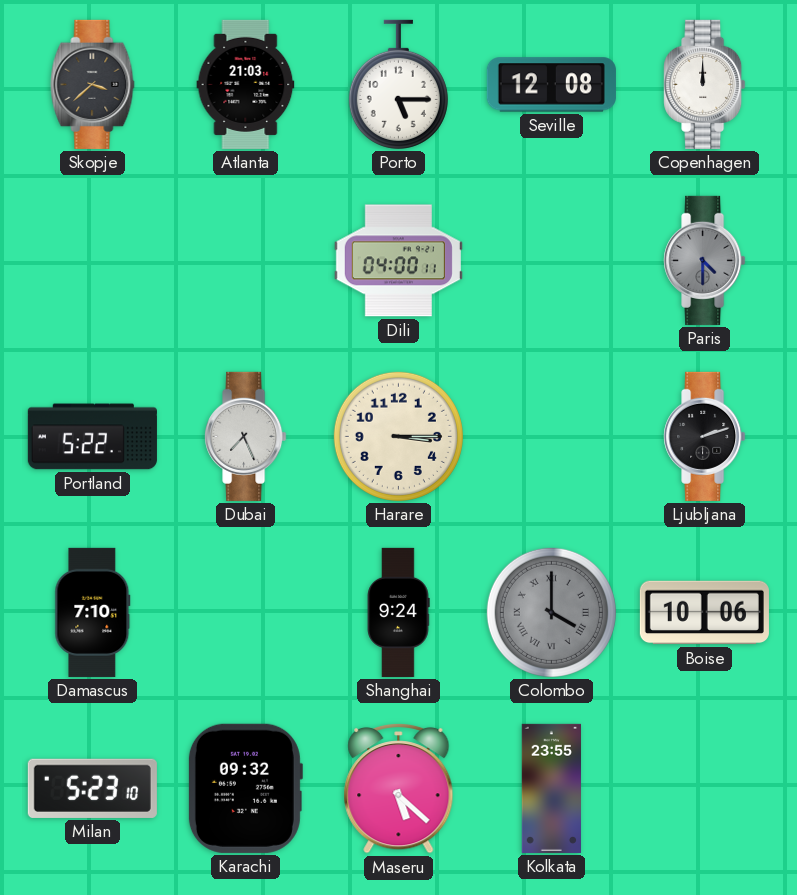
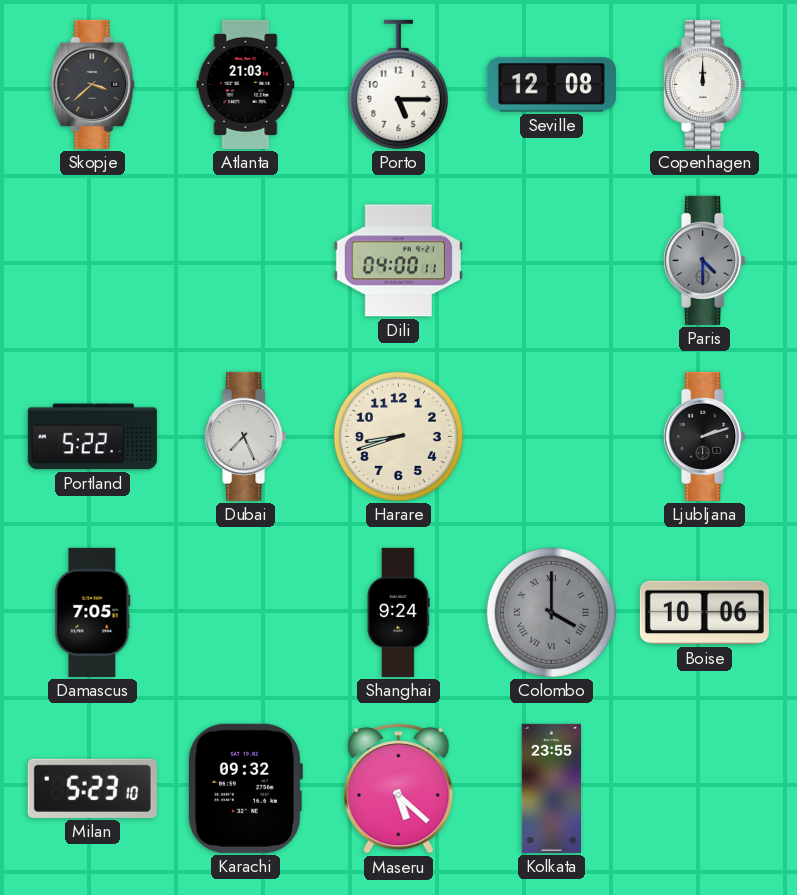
Harare: 3:15 -> 8:42
Damascus: 7:10 -> 7:05
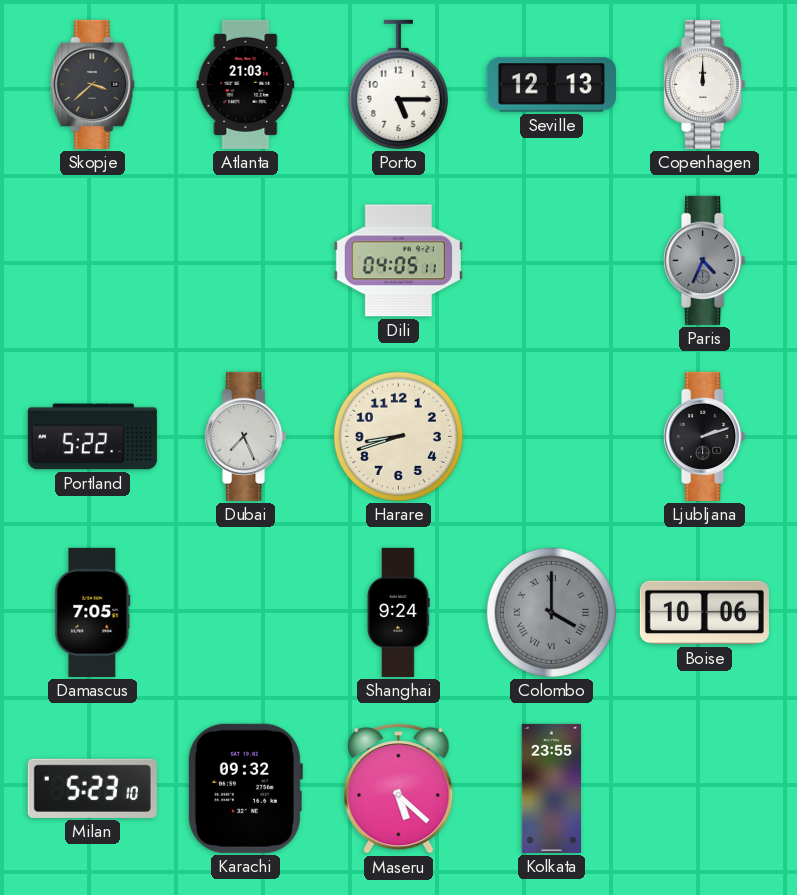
Seville: 12:08 -> 12:13
Dili: 04:00 -> 04:05
Paris: 4:30 -> 4:34
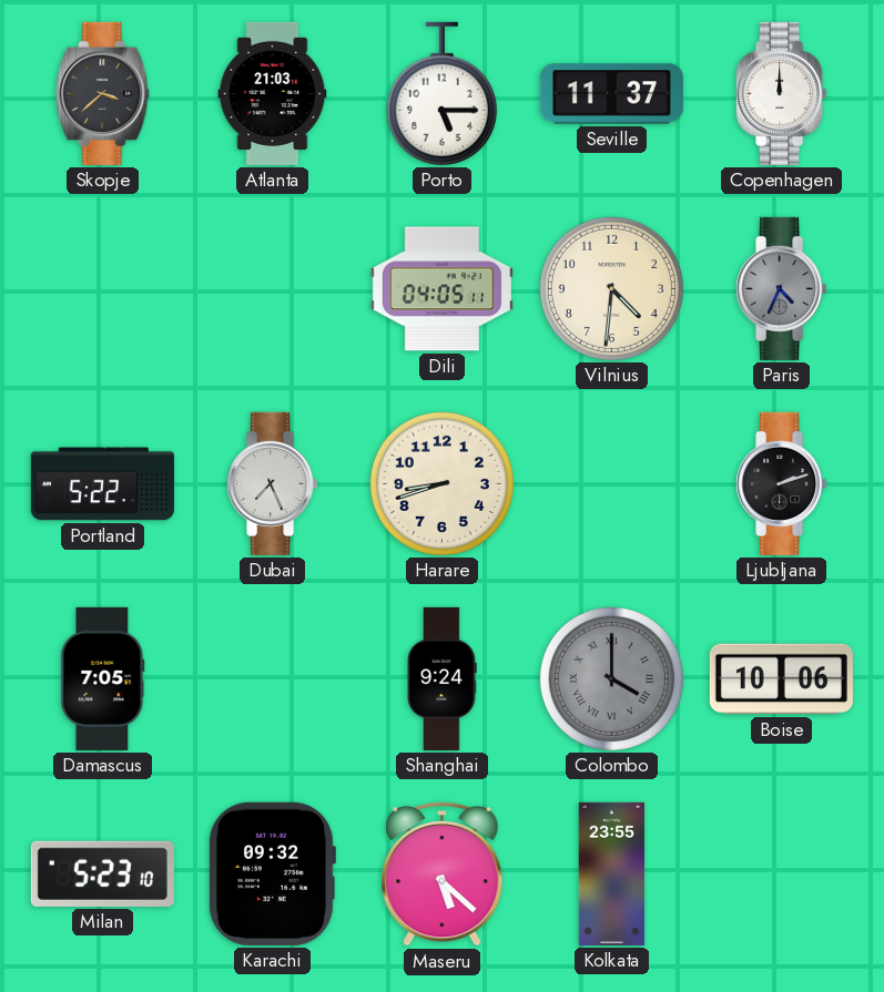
Seville: 12:13 -> 11:37
Vilnius: none -> 4:31
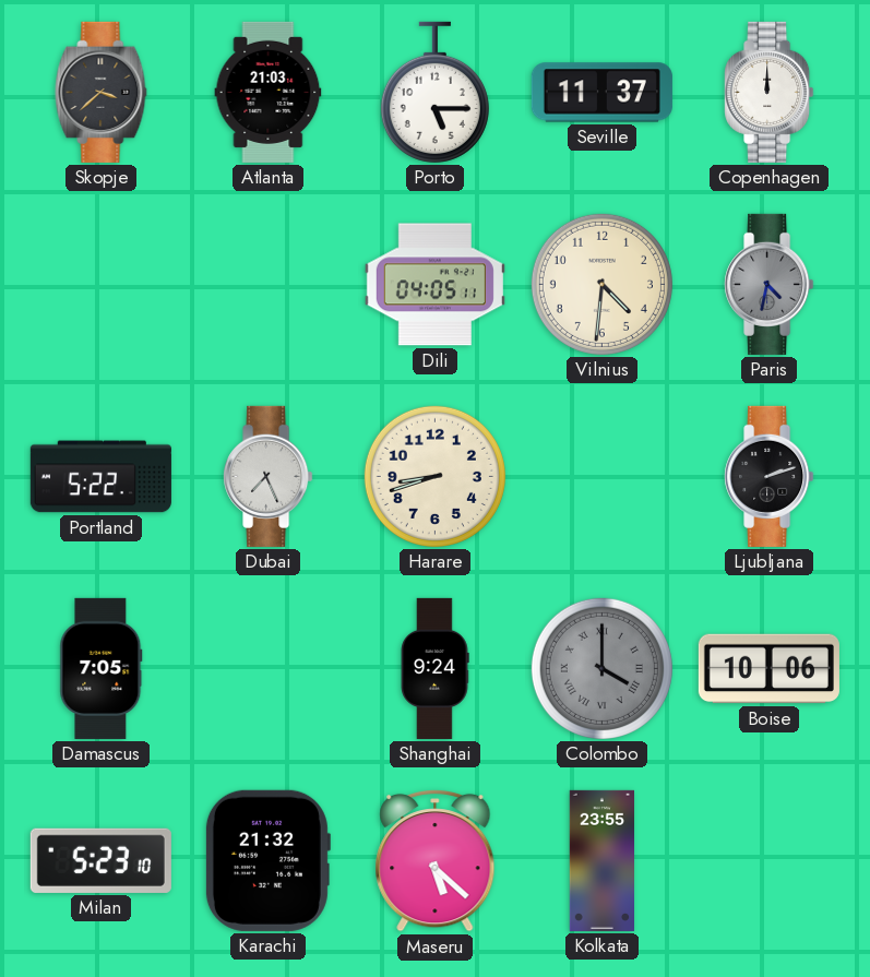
Paris: 4:34 -> 4:32
Karachi: 09:32 -> 21:32
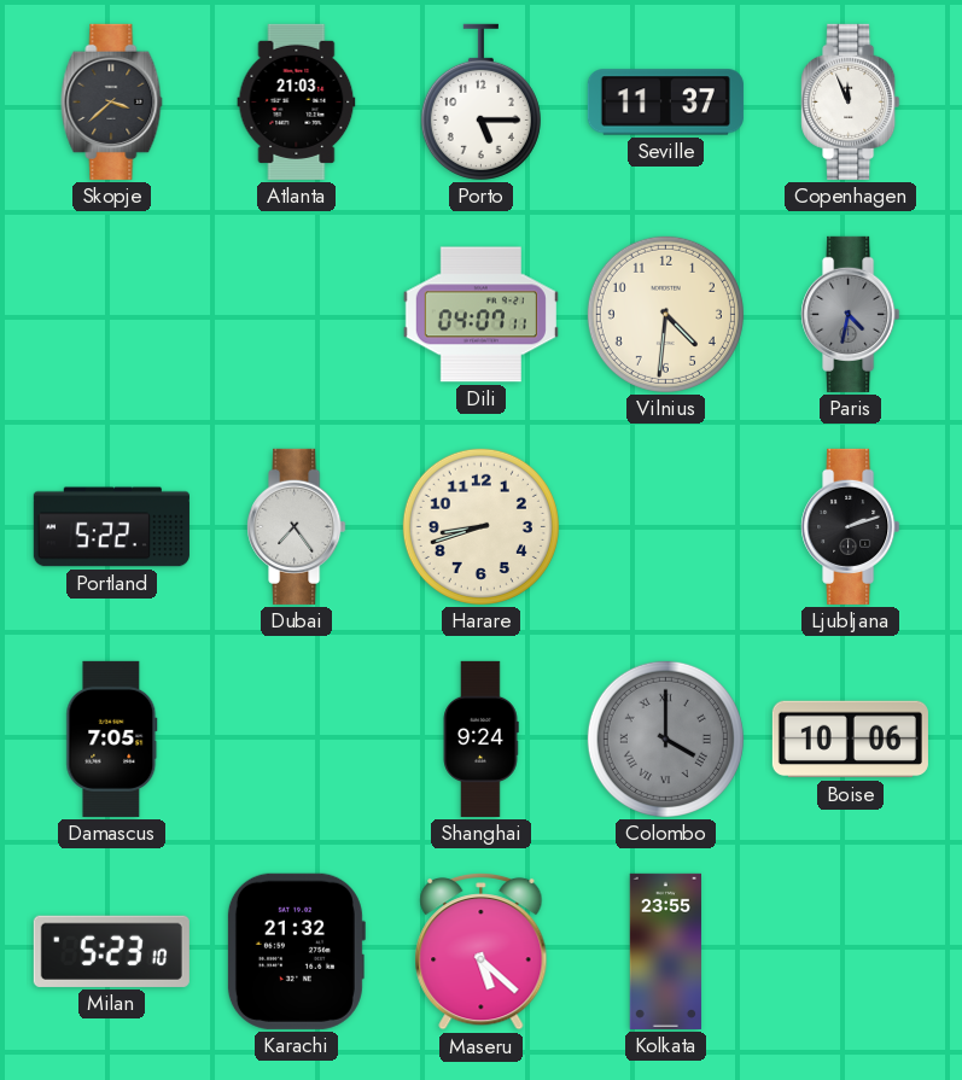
Copenhagen: 12:00 -> 11:56
Dili: 04:05 -> 04:07
Dubai: 7:26 -> 7:24
